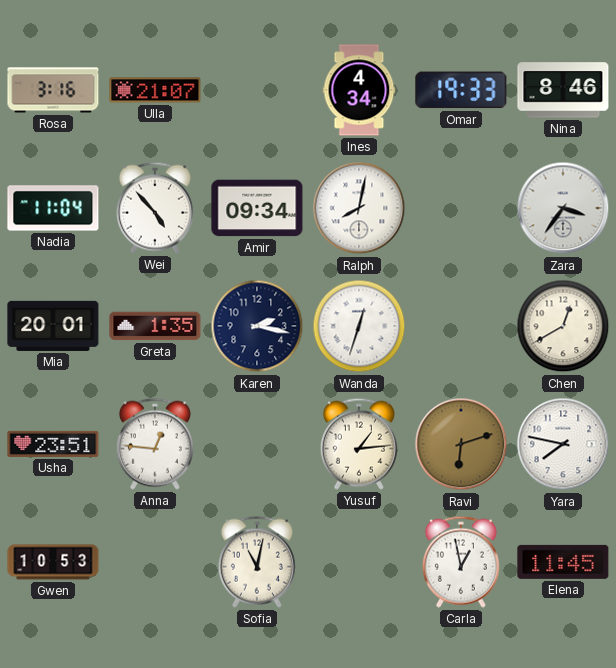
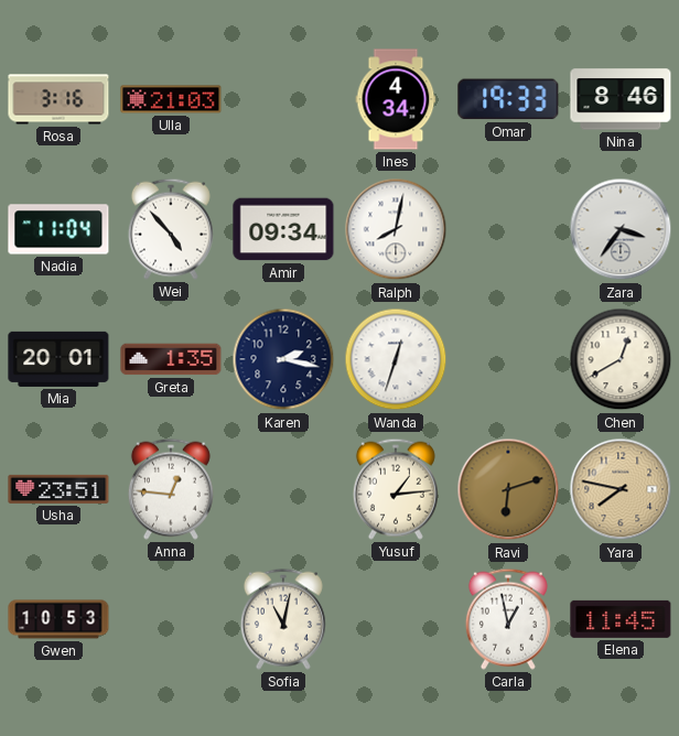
Ulla: 21:07 -> 21:03
Yara dial: white -> champagne
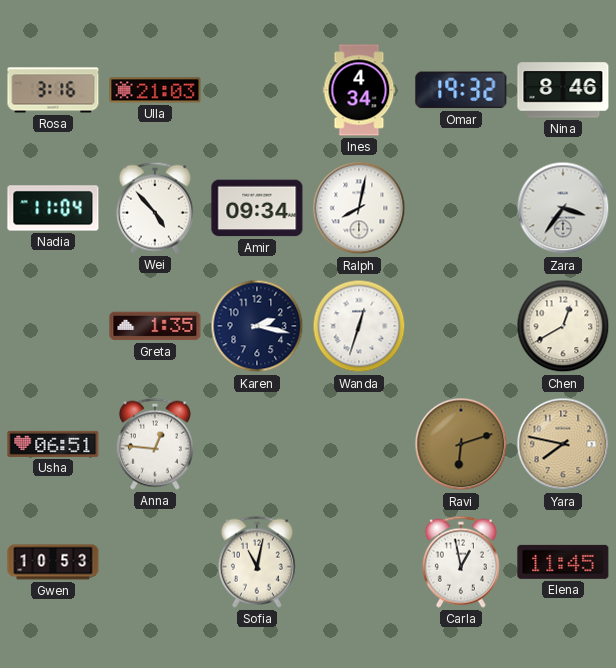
Omar: 19:33 -> 19:32
Mia: 20:01 -> none
Usha: 23:51 -> 06:51
Yusuf: 1:14 -> none
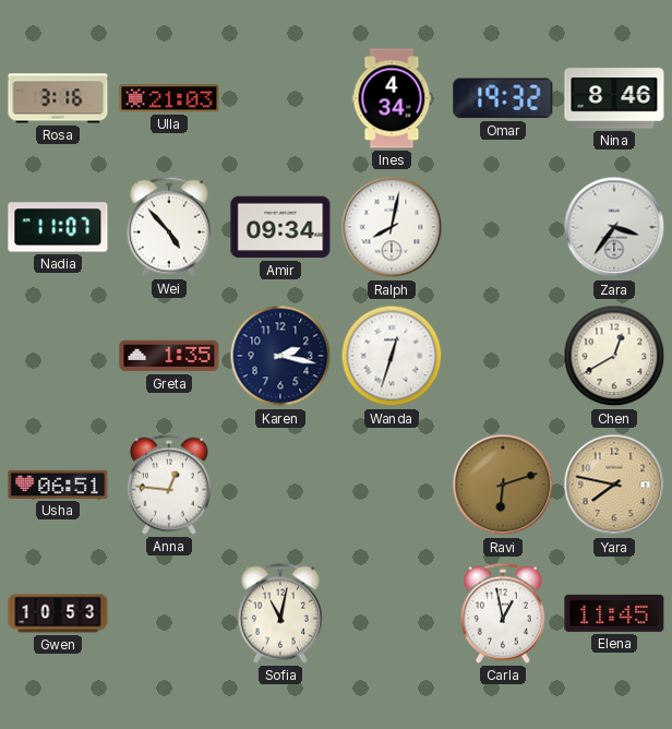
Nadia: 11:04 -> 11:07
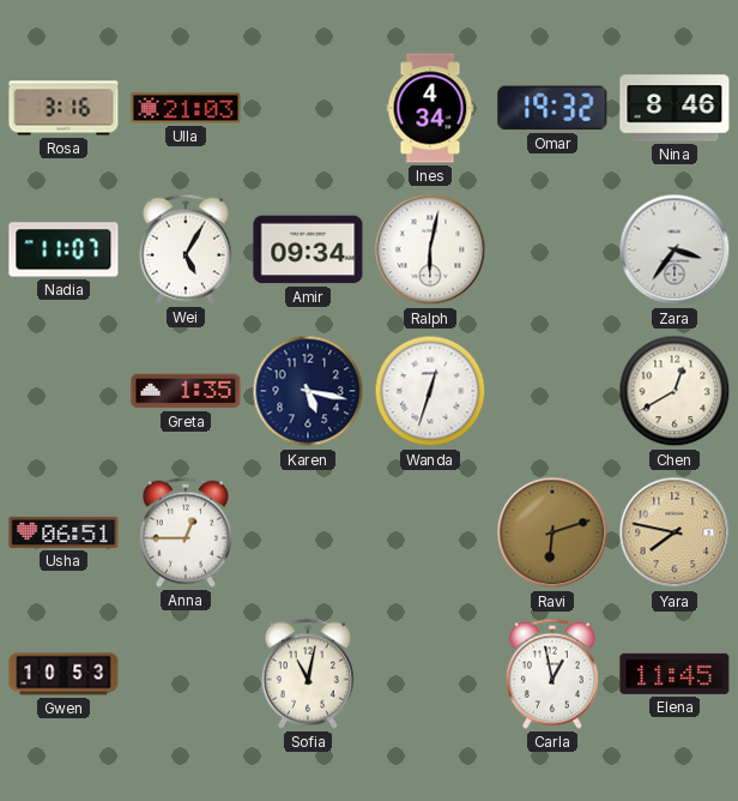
Wei: 4:53 -> 5:05
Ralph: 8:02 -> 6:02
Karen: 2:17 -> 5:17
Anna: 12:46 -> 12:45
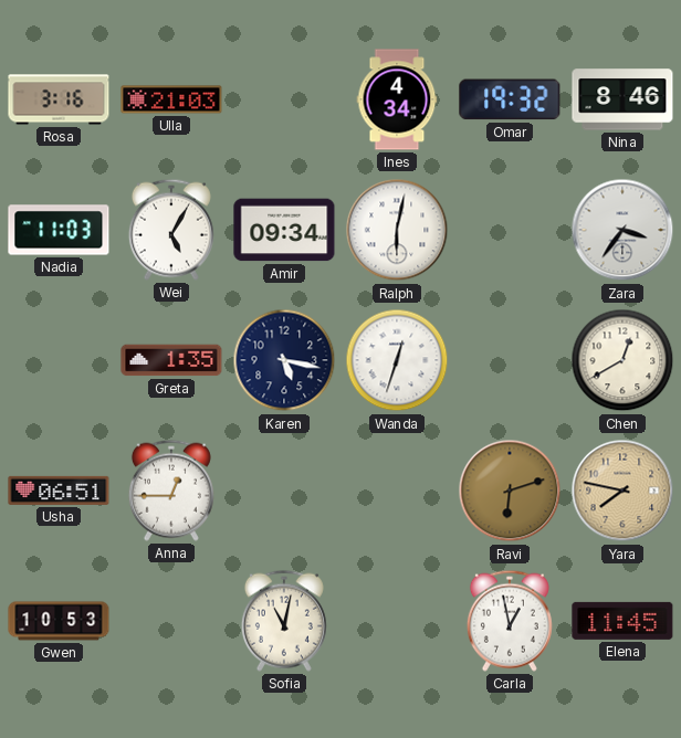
Nadia: 11:07 -> 11:03
